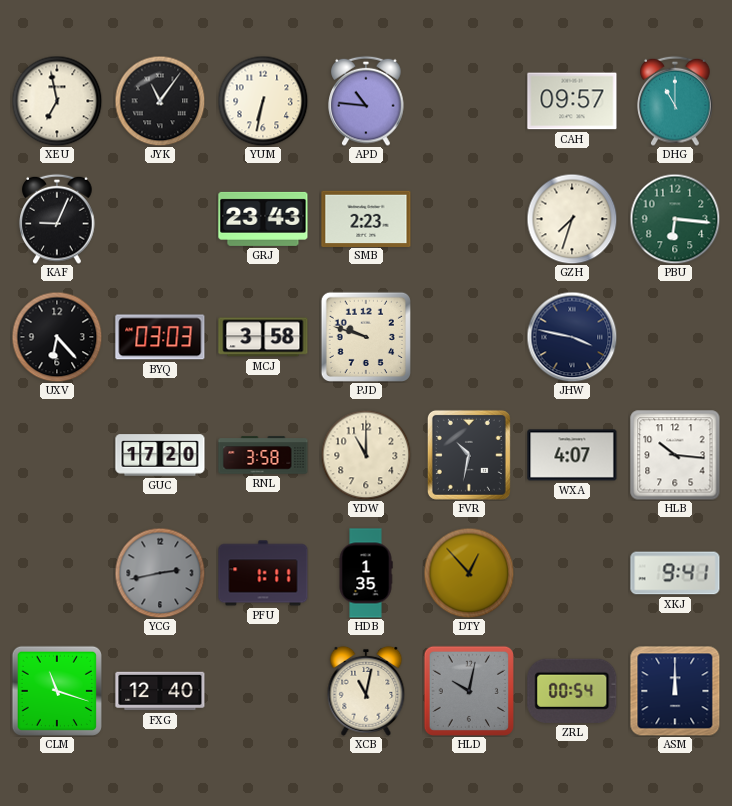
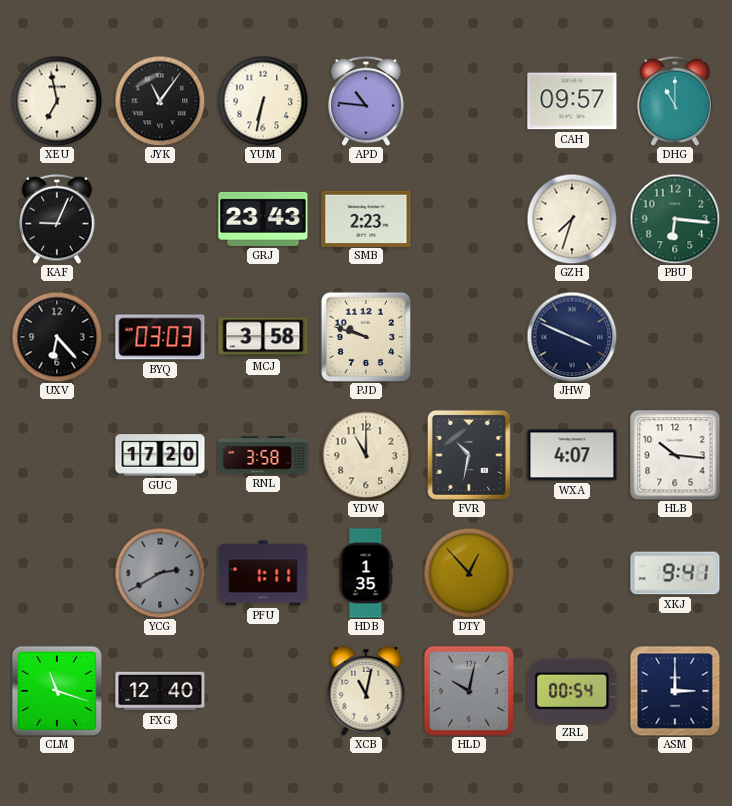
JHW: 3:47 -> 3:49
YCG: 2:43 -> 2:40
ASM: 12:00 -> 3:00
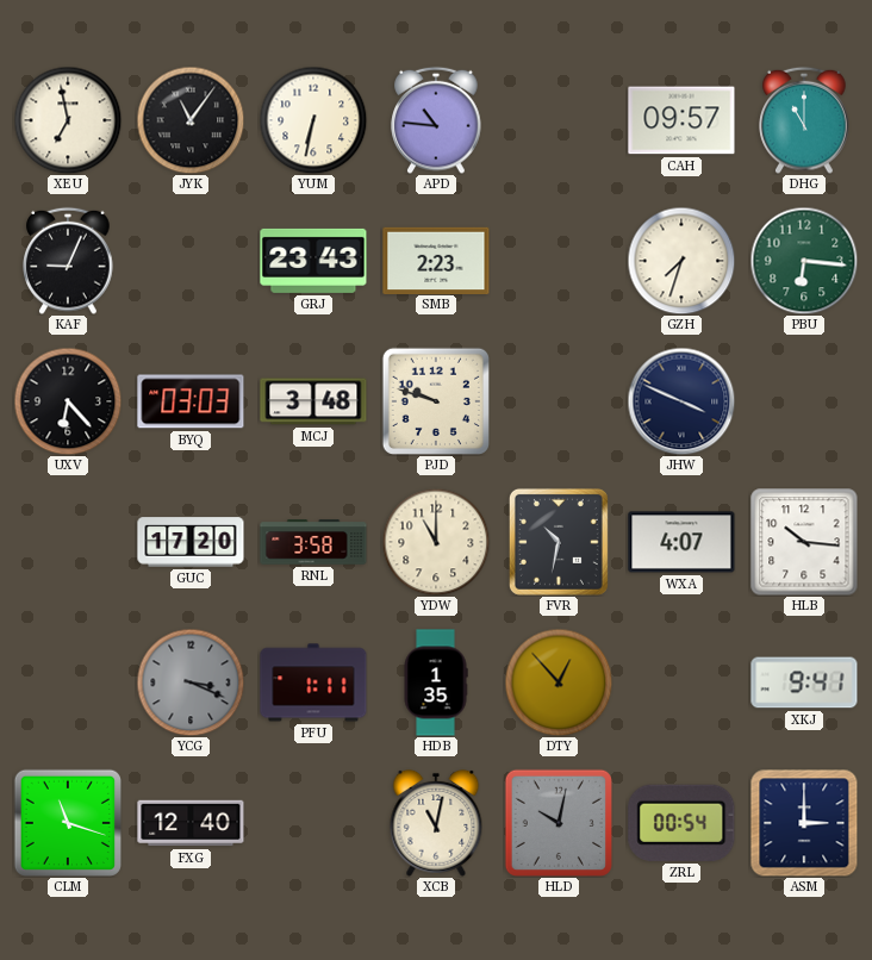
MCJ: 3:58 -> 3:48
YCG: 2:40 -> 3:19
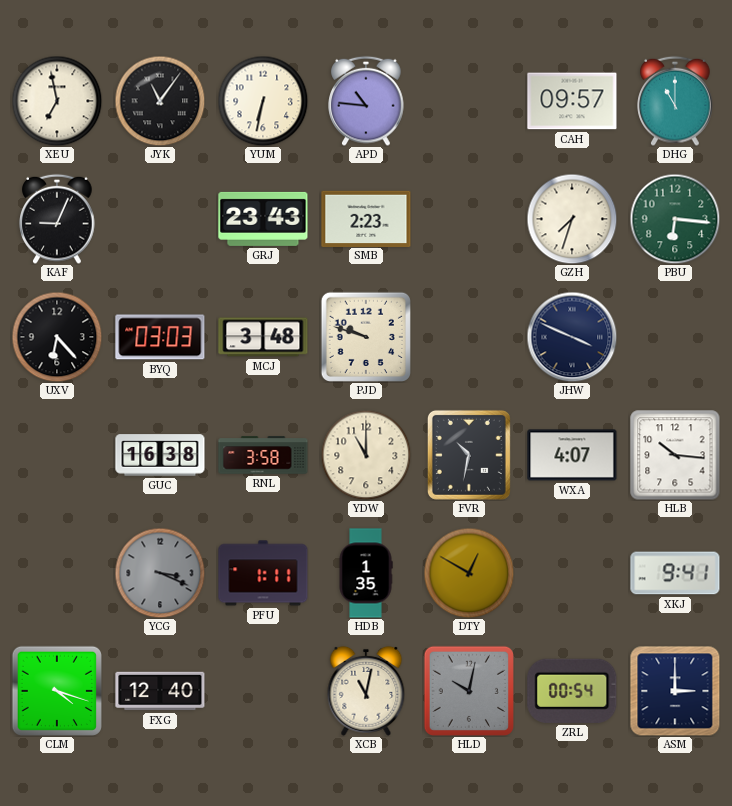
GUC: 17:20 -> 16:38
DTY: 12:53 -> 12:50
CLM: 11:18 -> 4:18
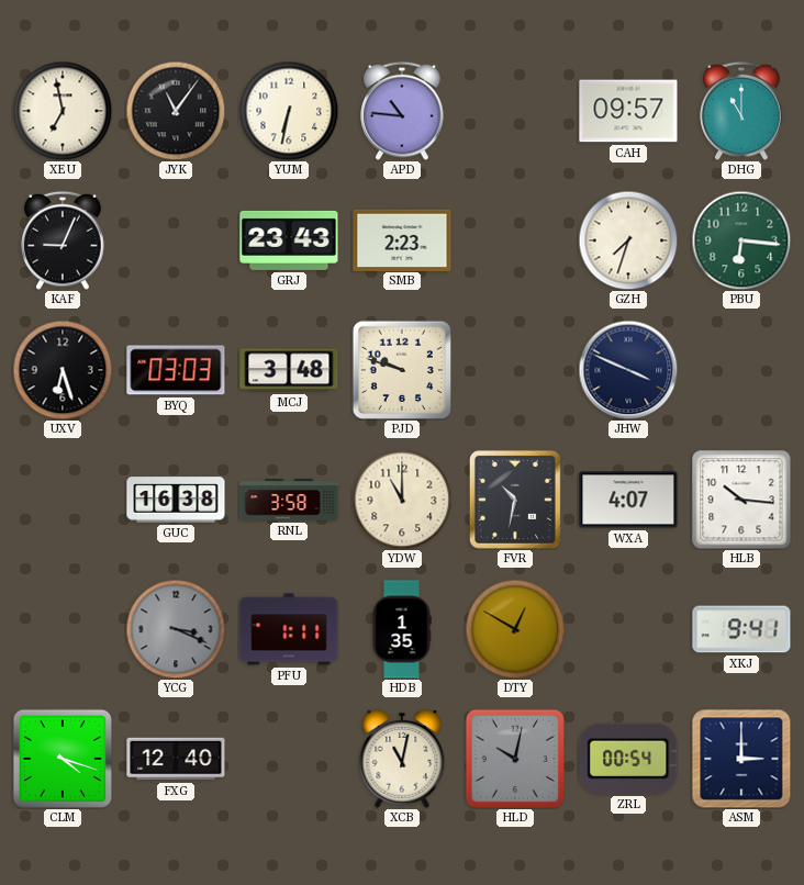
UXV: 6:23 -> 6:27
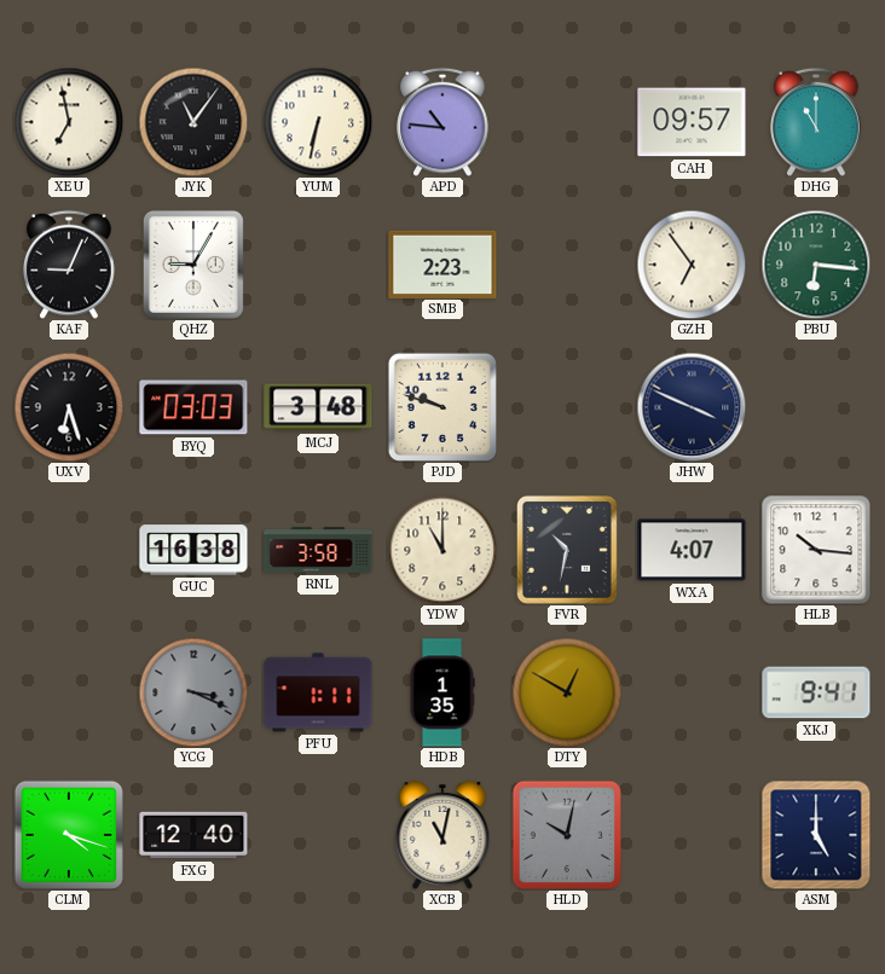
QHZ: none -> 9:05
GRJ: 23:43 -> none
GZH: 7:33 -> 6:54
ZRL: 00:54 -> none
ASM: 3:00 -> 5:00
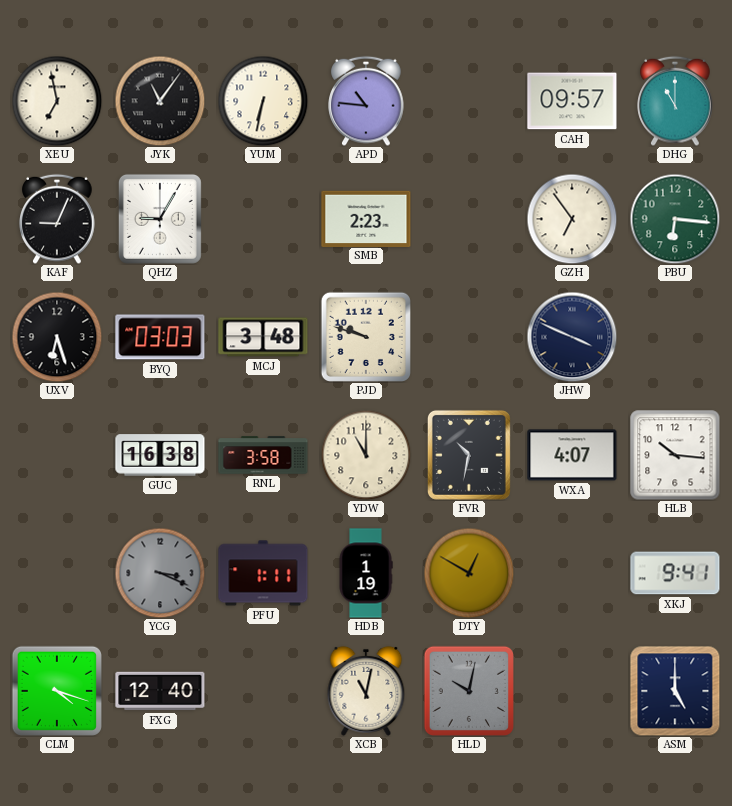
HDB: 1:35 -> 1:19
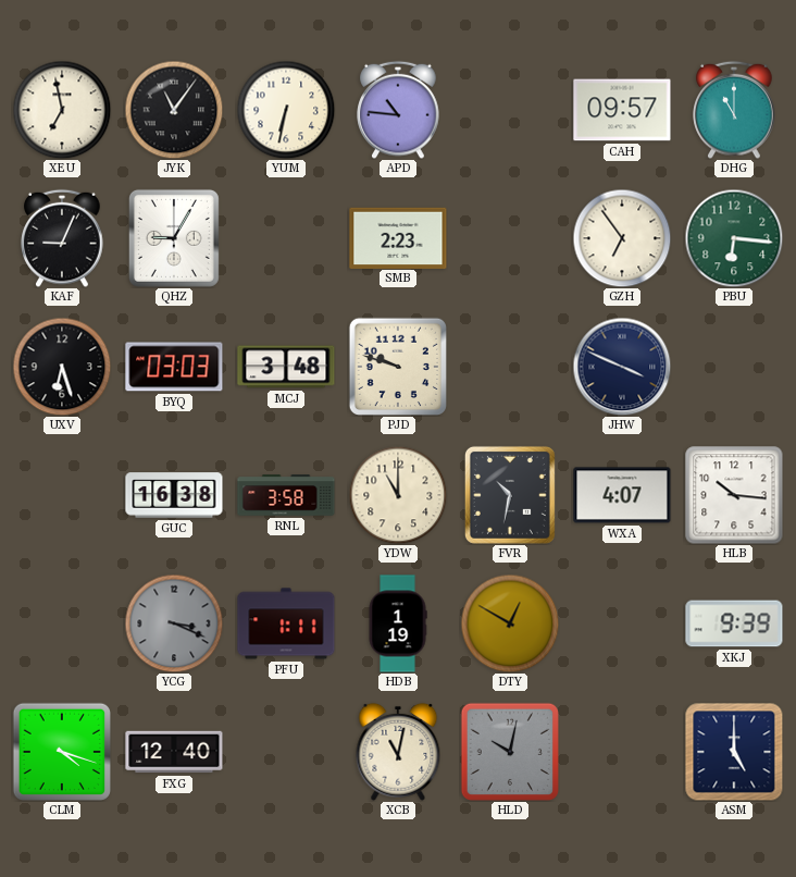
XKJ: 9:41 -> 9:39
